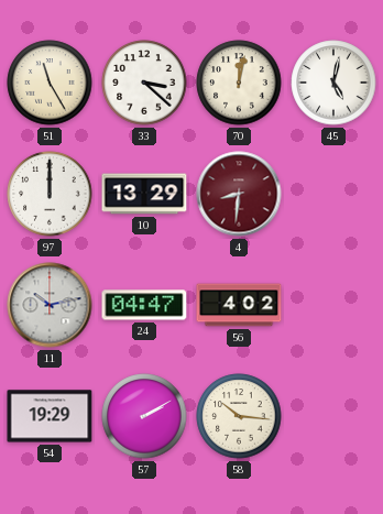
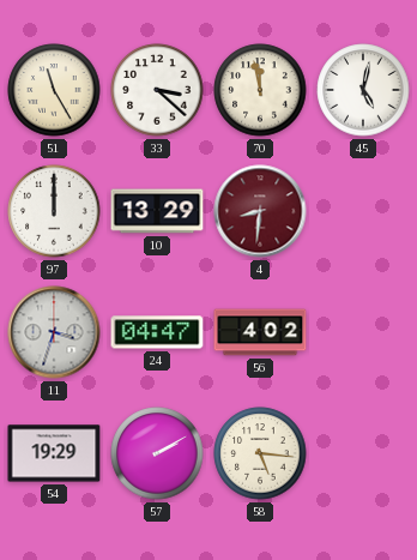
70: 12:02 -> 11:58
11: 10:13 -> 3:33
58: 10:16 -> 5:16
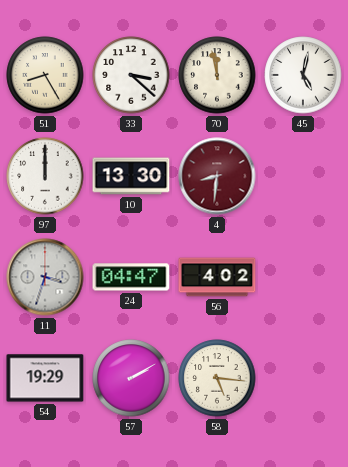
51: 11:25 -> 8:25
10: 13:29 -> 13:30
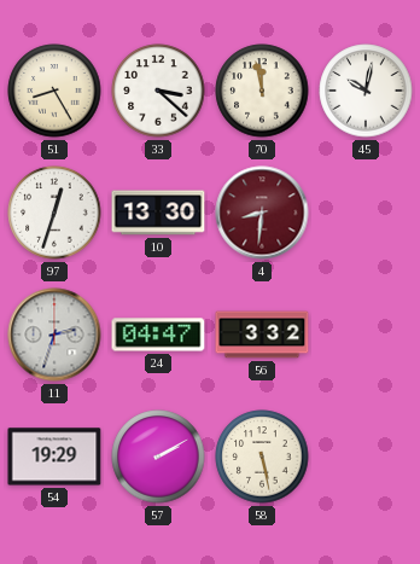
45: 5:02 -> 10:02
97: 12:00 -> 12:33
11: 3:33 -> 2:33
56: 4:02 -> 3:32
58: 5:16 -> 5:28
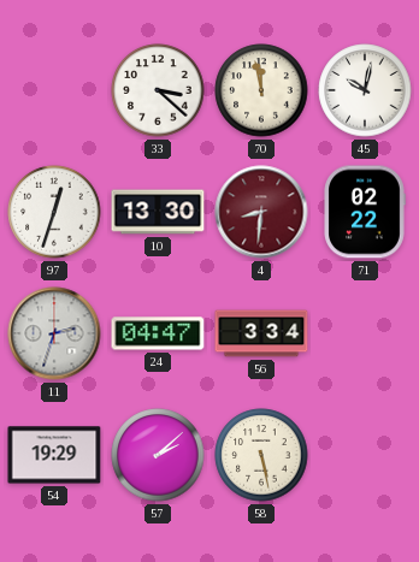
51: 8:25 -> none
71: none -> 02:22
56: 3:32 -> 3:34
57: 2:10 -> 2:08
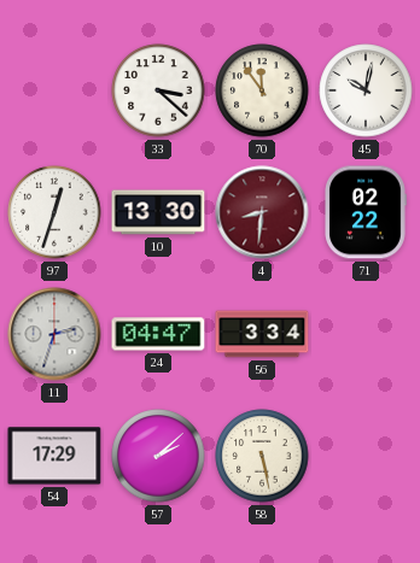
70: 11:58 -> 11:54
54: 19:29 -> 17:29
